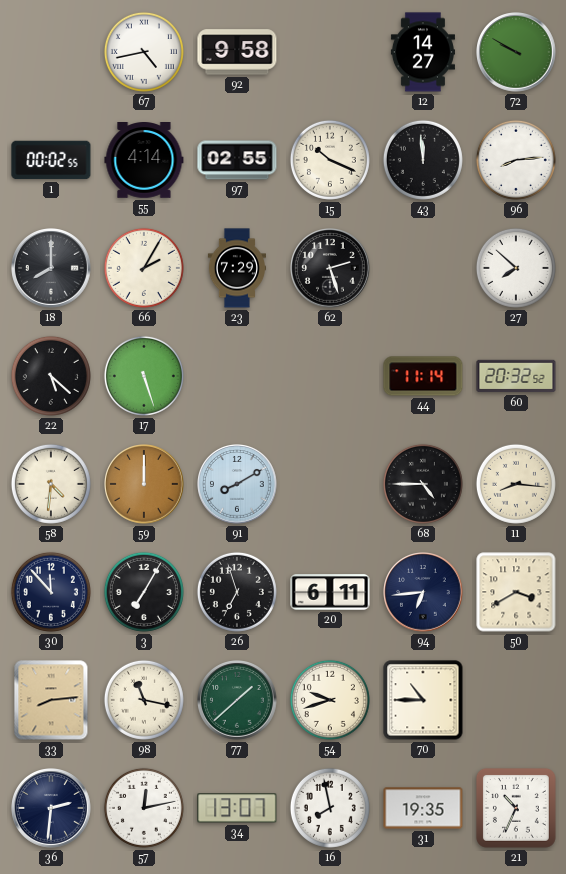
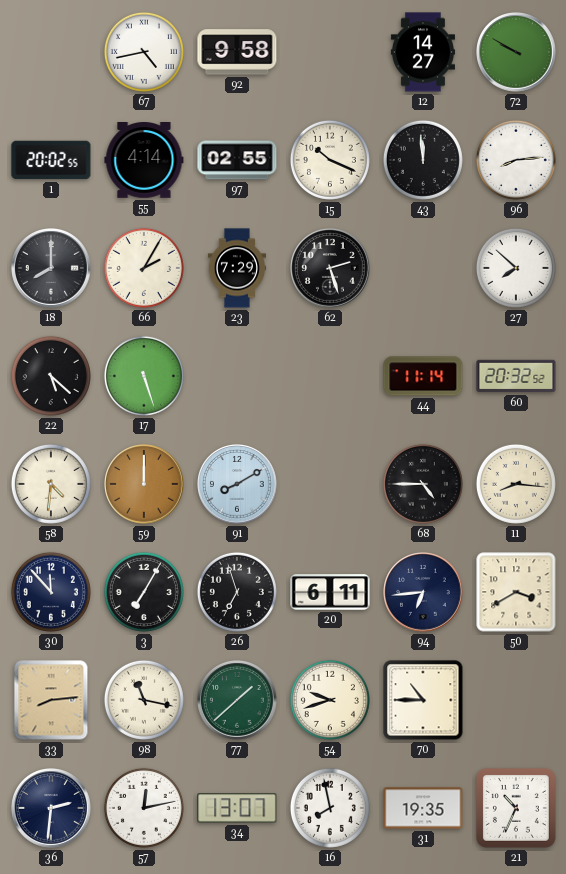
1: 00:02 -> 20:02
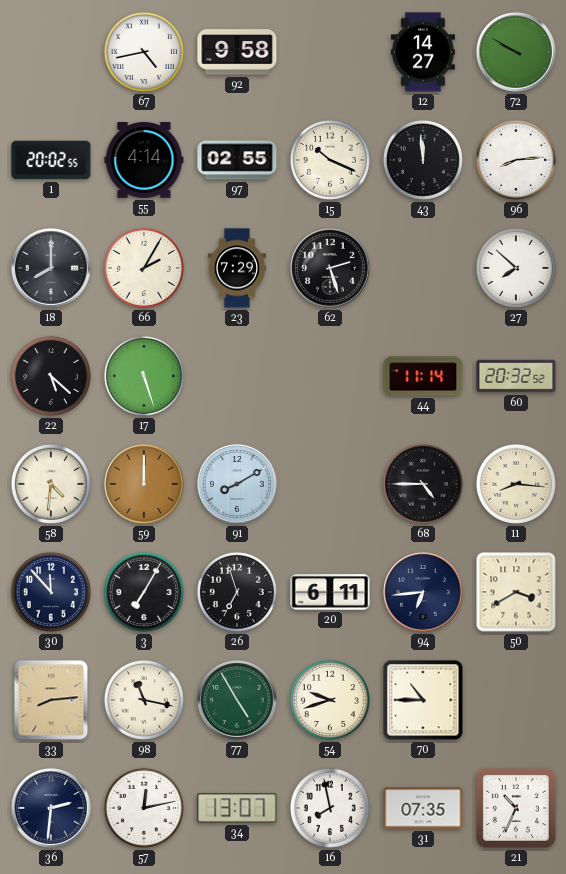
77: 1:38 -> 4:55
31: 19:35 -> 07:35
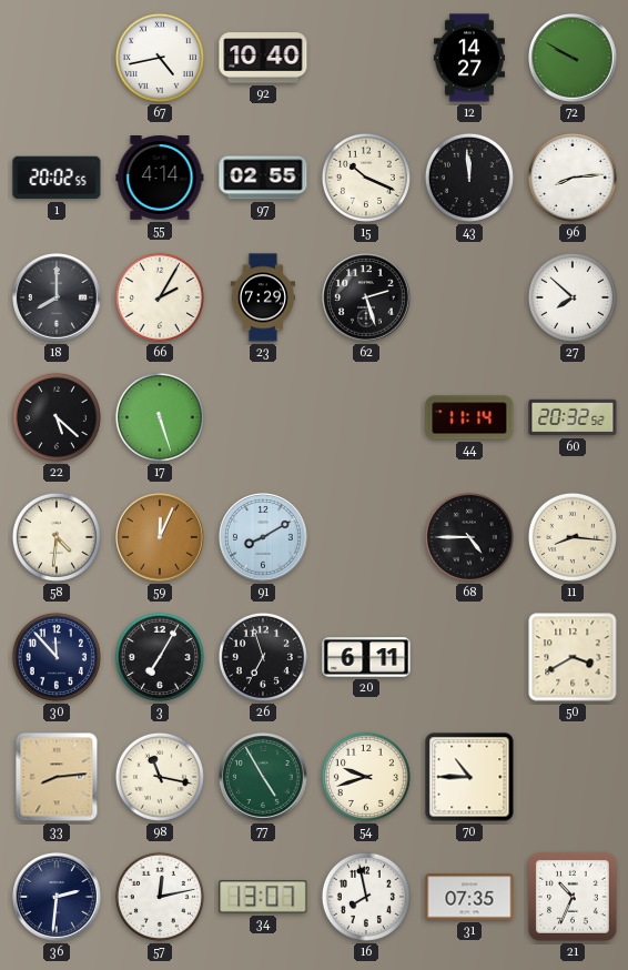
92: 9:58 -> 10:40
59: 12:00 -> 12:04
94: 6:44 -> none
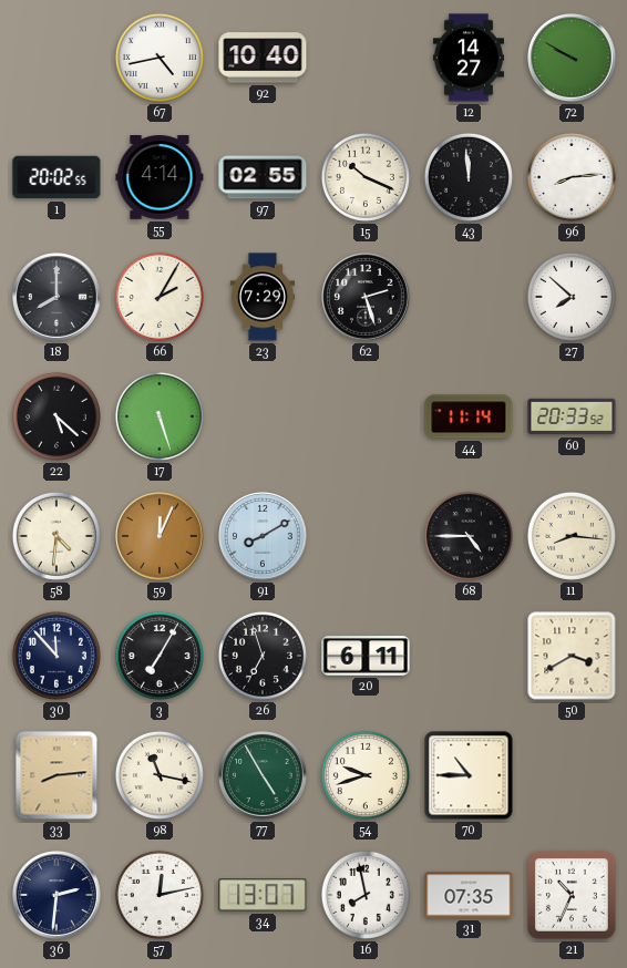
60: 20:32 -> 20:33
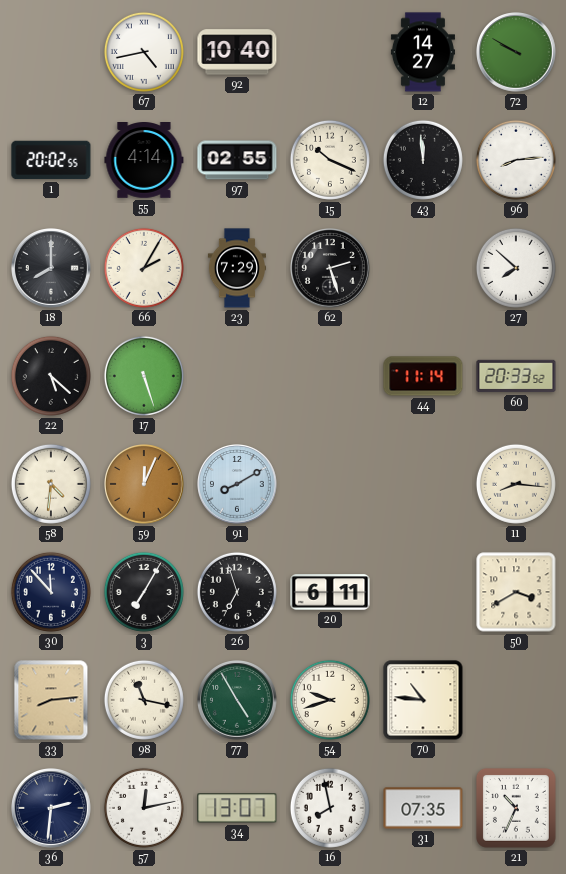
68: 4:45 -> none
70: 10:45 -> 10:46
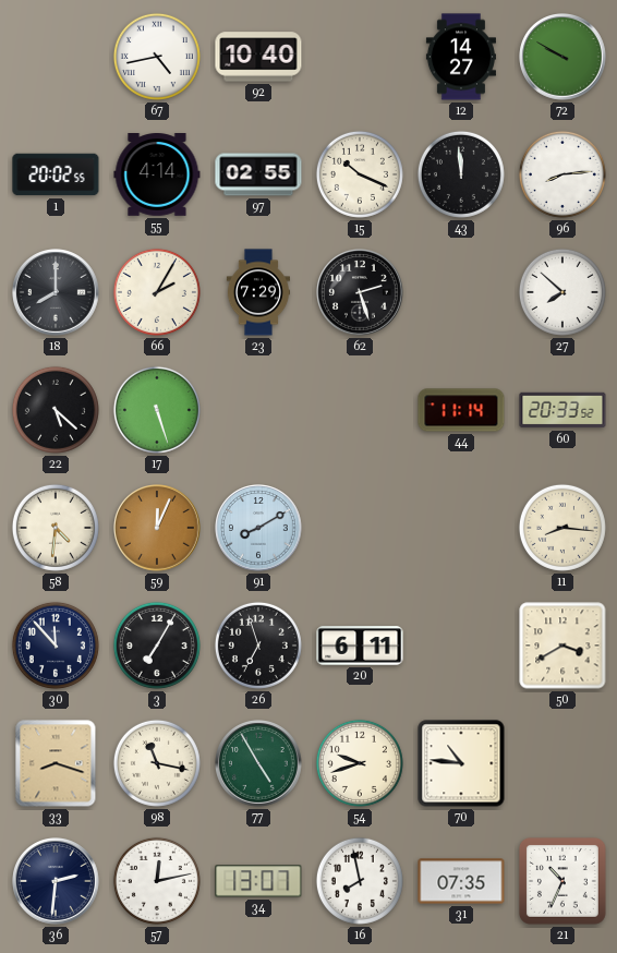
33: 8:14 -> 8:18
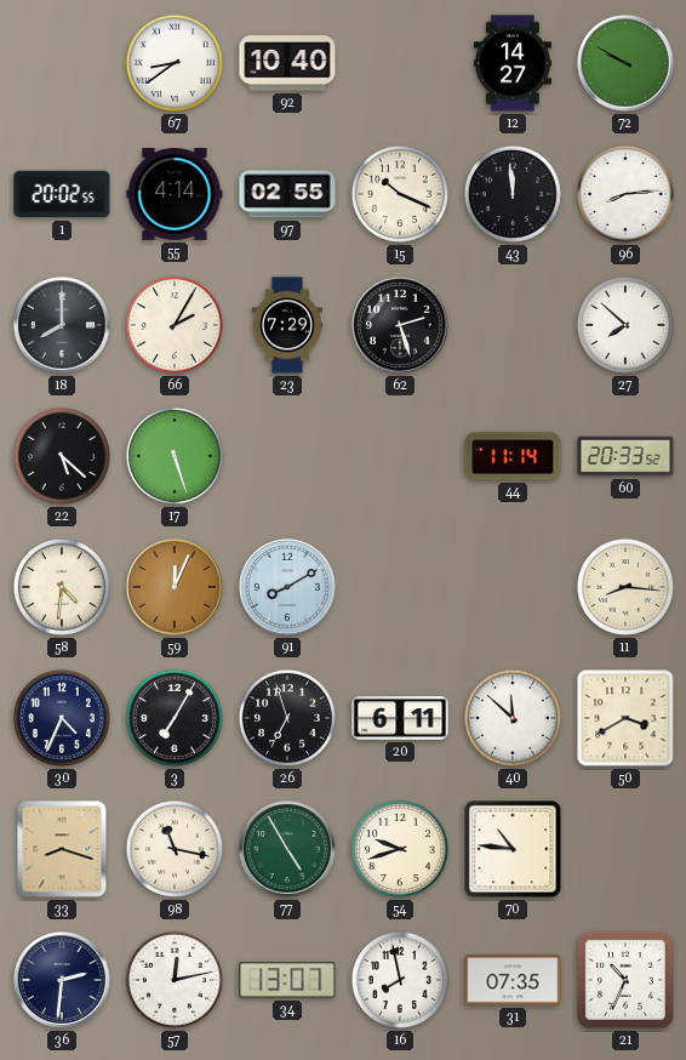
67: 4:43 -> 8:39
30: 11:53 -> 4:34
40: none -> 11:52
